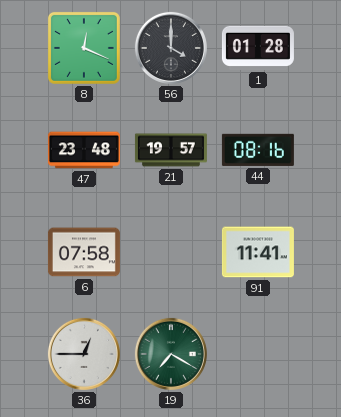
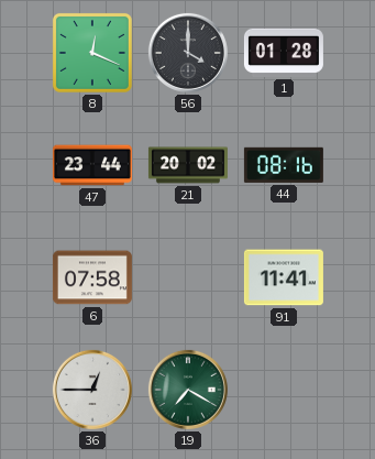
47: 23:48 -> 23:44
21: 19:57 -> 20:02
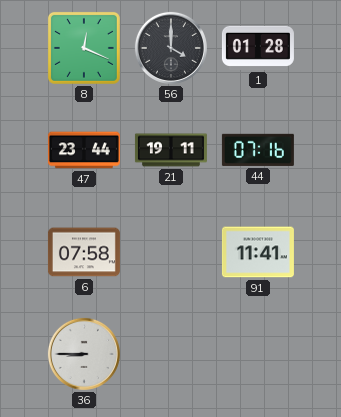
21: 20:02 -> 19:11
44: 08:16 -> 07:16
36: 12:45 -> 8:45
19: 7:20 -> none
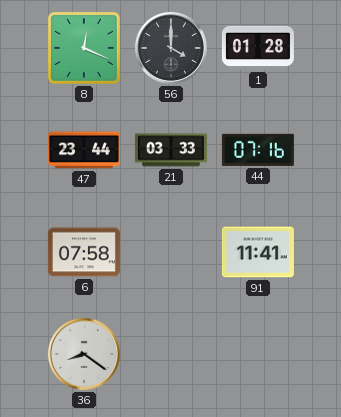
21: 19:11 -> 03:33
36: 8:45 -> 8:21
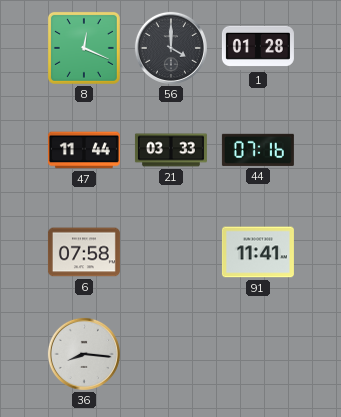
47: 23:44 -> 11:44
36: 8:21 -> 8:16
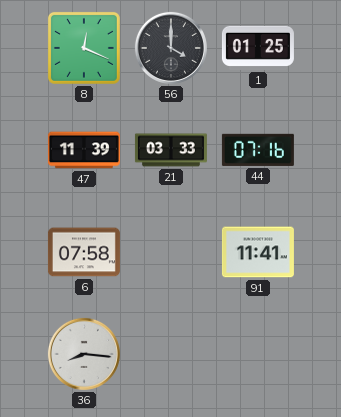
1: 01:28 -> 01:25
47: 11:44 -> 11:39
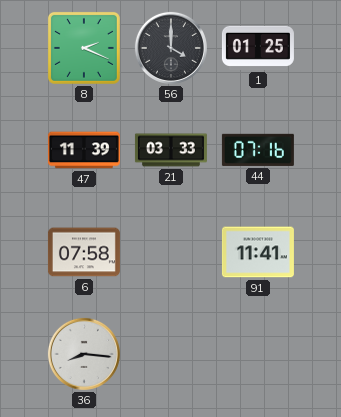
8: 12:19 -> 2:19
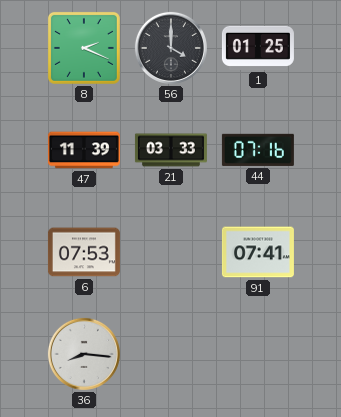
6: 07:58 -> 07:53
91: 11:41 -> 07:41
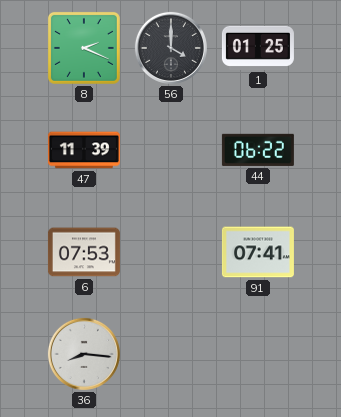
21: 03:33 -> none
44: 07:16 -> 06:22
